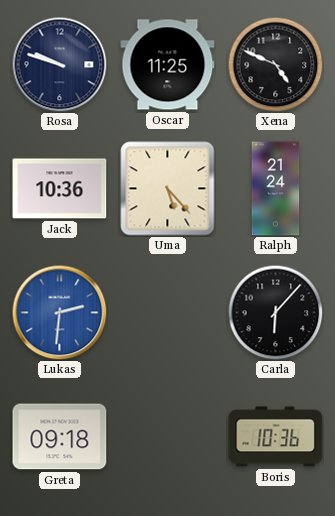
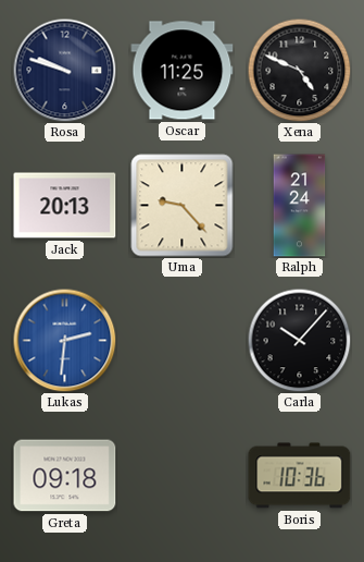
Jack: 10:36 -> 20:13
Uma: 5:23 -> 9:23
Carla: 6:07 -> 10:07
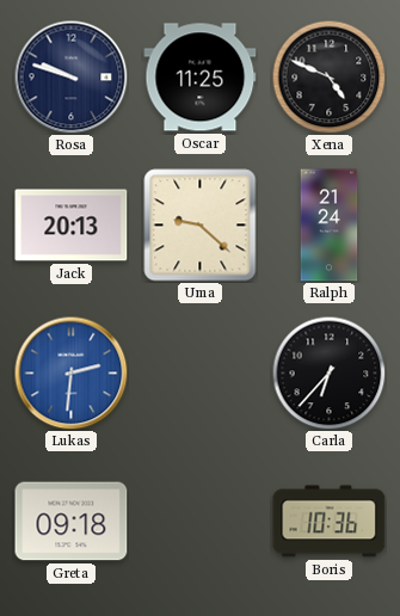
Uma: 9:23 -> 9:22
Carla: 10:07 -> 6:37
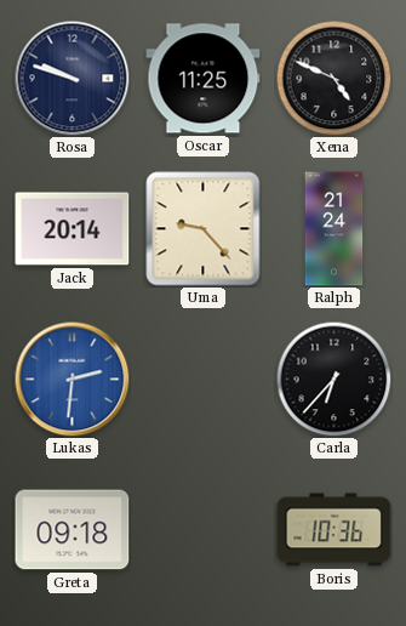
Jack: 20:13 -> 20:14
Uma: 9:22 -> 9:23
